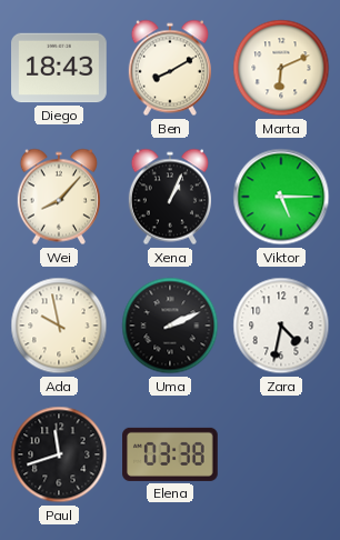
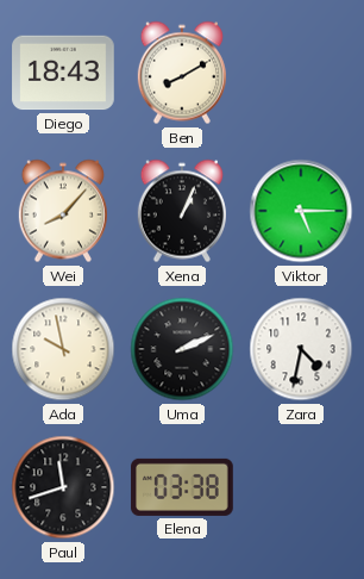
Marta: 6:11 -> none
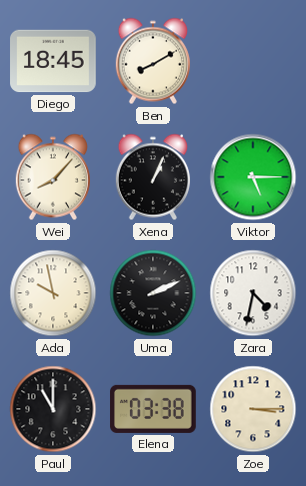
Diego: 18:43 -> 18:45
Paul: 11:42 -> 11:00
Zoe: none -> 3:15
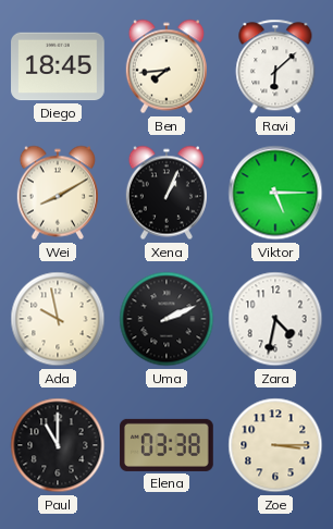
Ben: 8:10 -> 7:44
Ravi: none -> 6:08
Wei: 8:07 -> 8:10
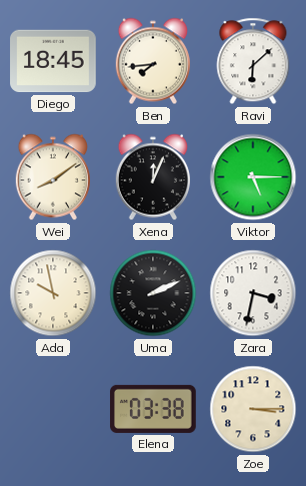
Wei: 8:10 -> 8:09
Xena: 1:04 -> 12:04
Zara: 4:32 -> 3:32
Paul: 11:00 -> none
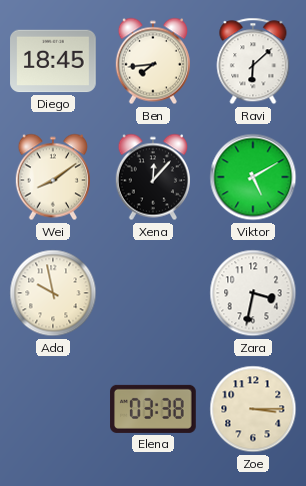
Xena: 12:04 -> 12:07
Viktor: 5:15 -> 5:10
Uma: 2:11 -> none
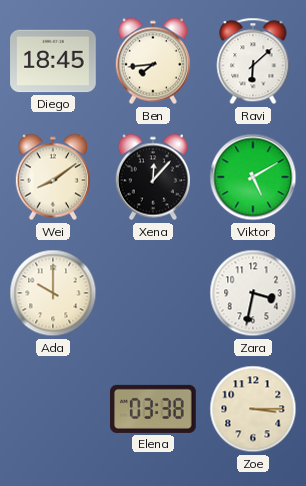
Ada: 9:58 -> 10:00
